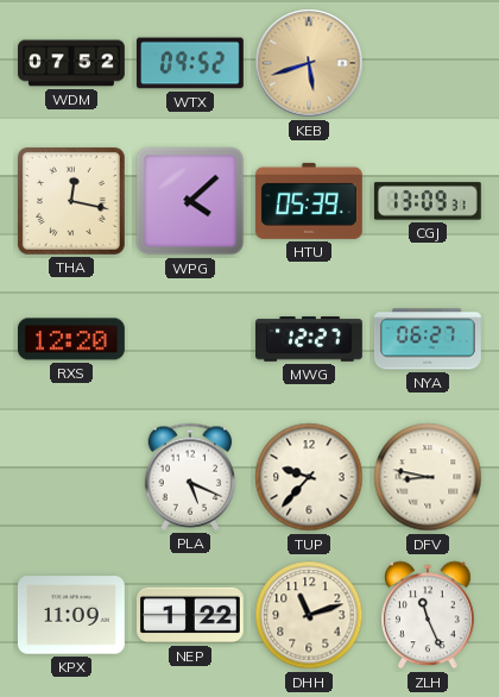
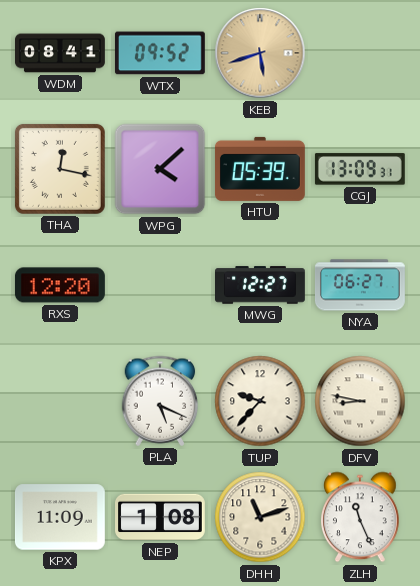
WDM: 07:52 -> 08:41
NEP: 1:22 -> 1:08
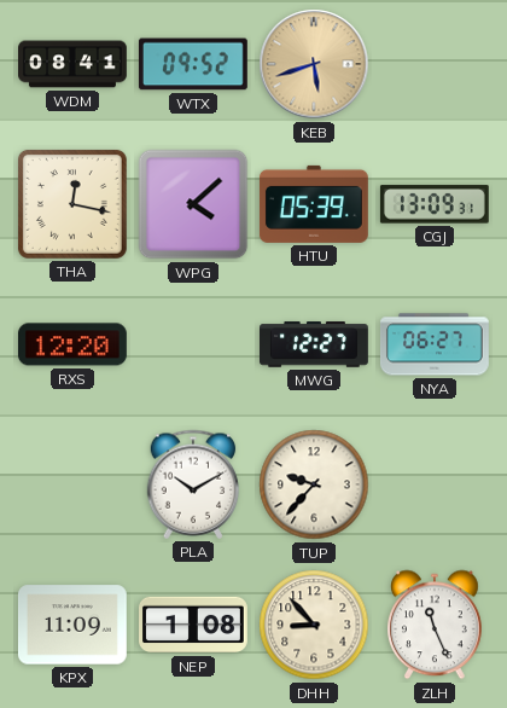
PLA: 5:19 -> 10:10
DFV: 8:47 -> none
DHH: 11:12 -> 8:53
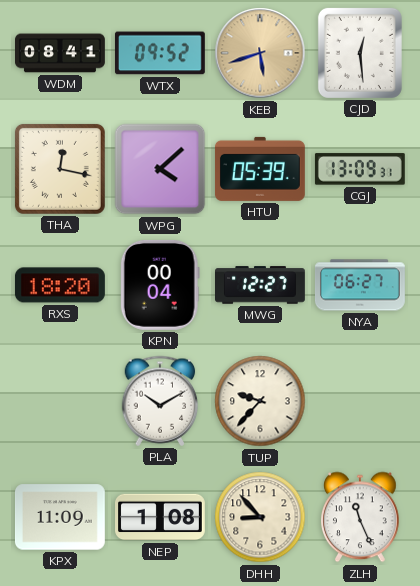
CJD: none -> 12:29
RXS: 12:20 -> 18:20
KPN: none -> 00:04
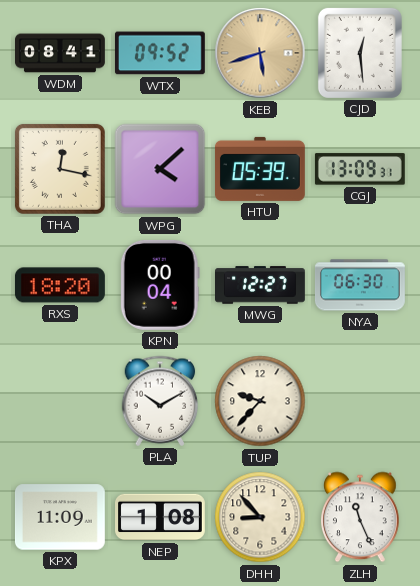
NYA: 06:27 -> 06:30
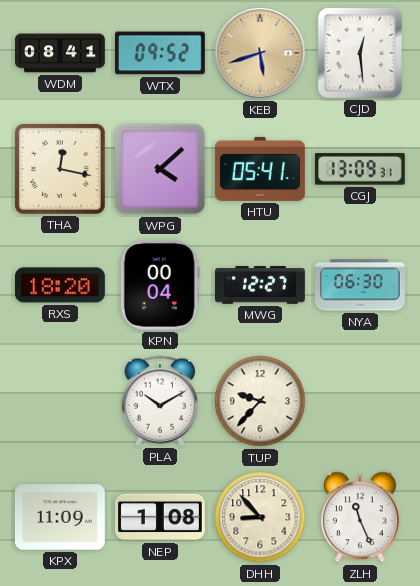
HTU: 05:39 -> 05:41
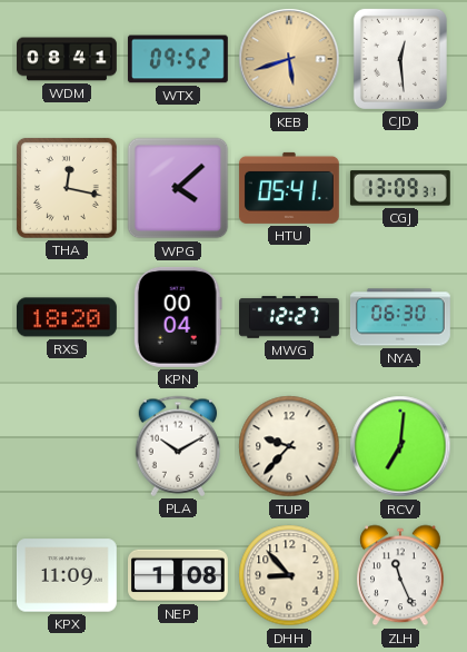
RCV: none -> 7:01
